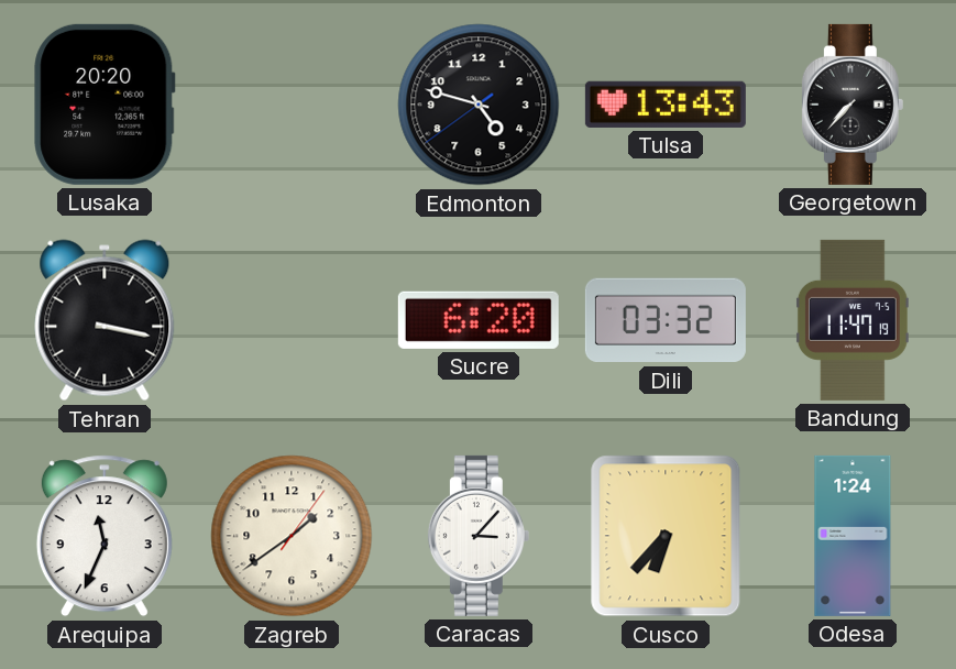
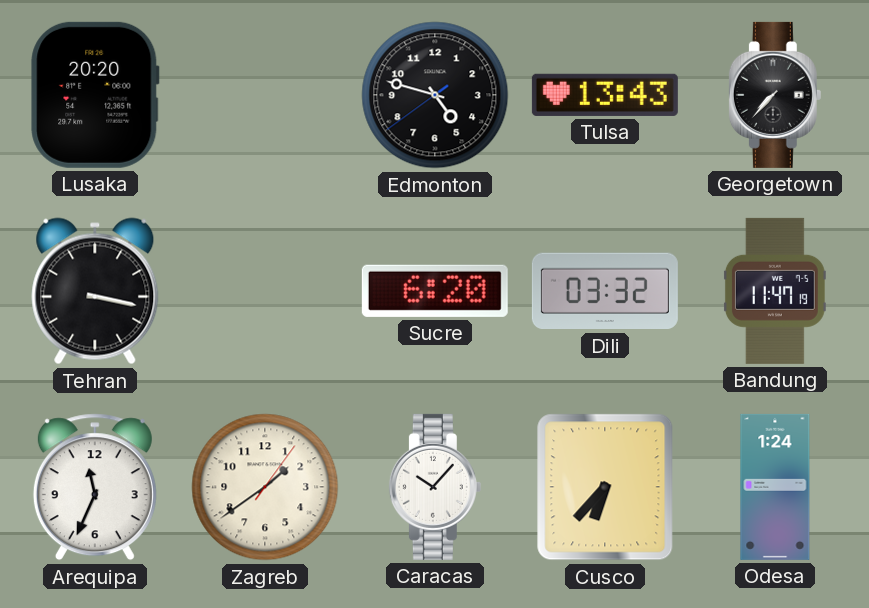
Caracas: 3:07 -> 10:07
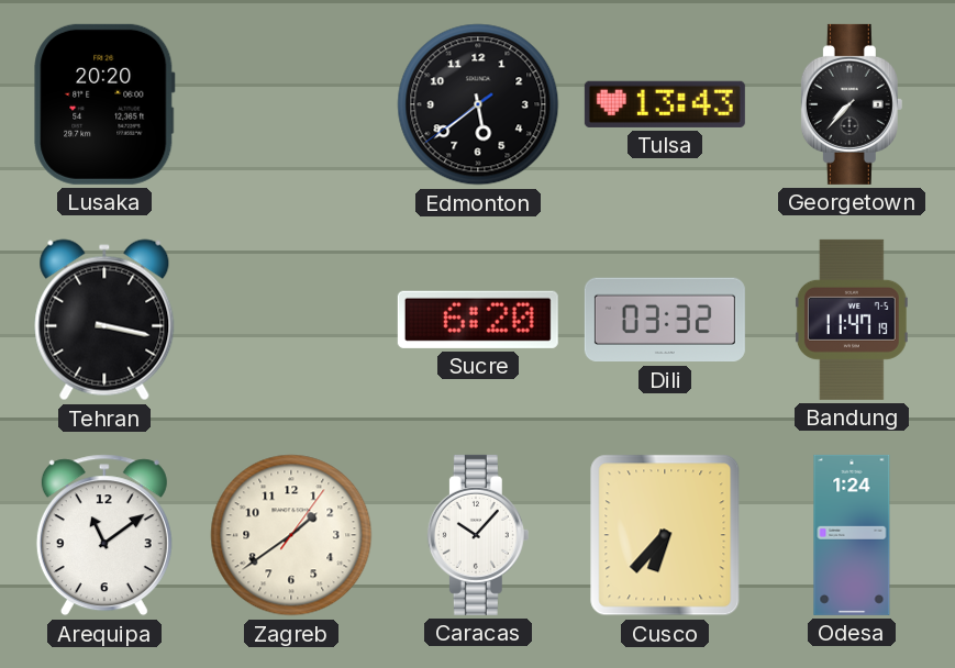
Edmonton: 4:47 -> 5:38
Arequipa: 11:34 -> 11:09
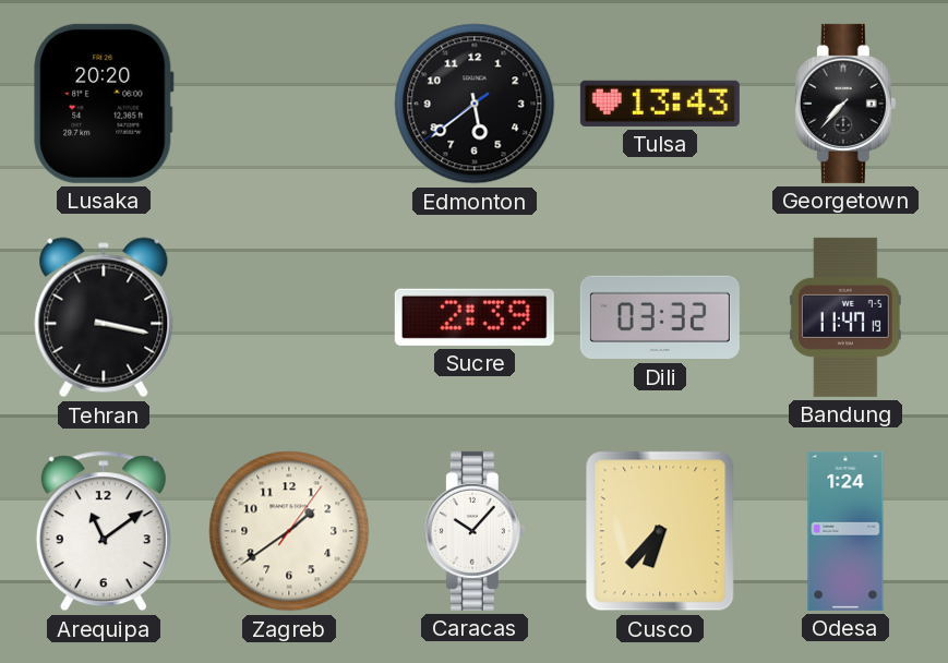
Sucre: 6:20 -> 2:39
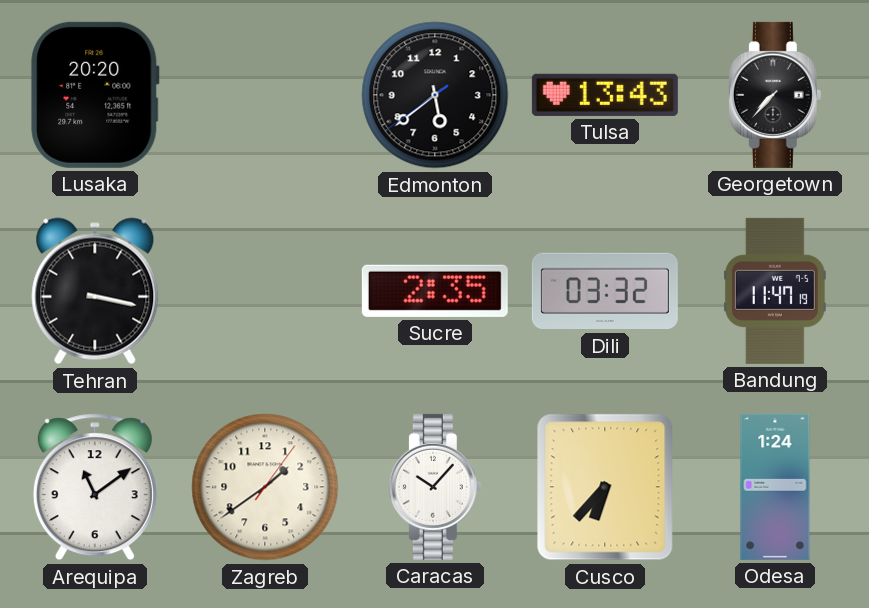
Sucre: 2:39 -> 2:35
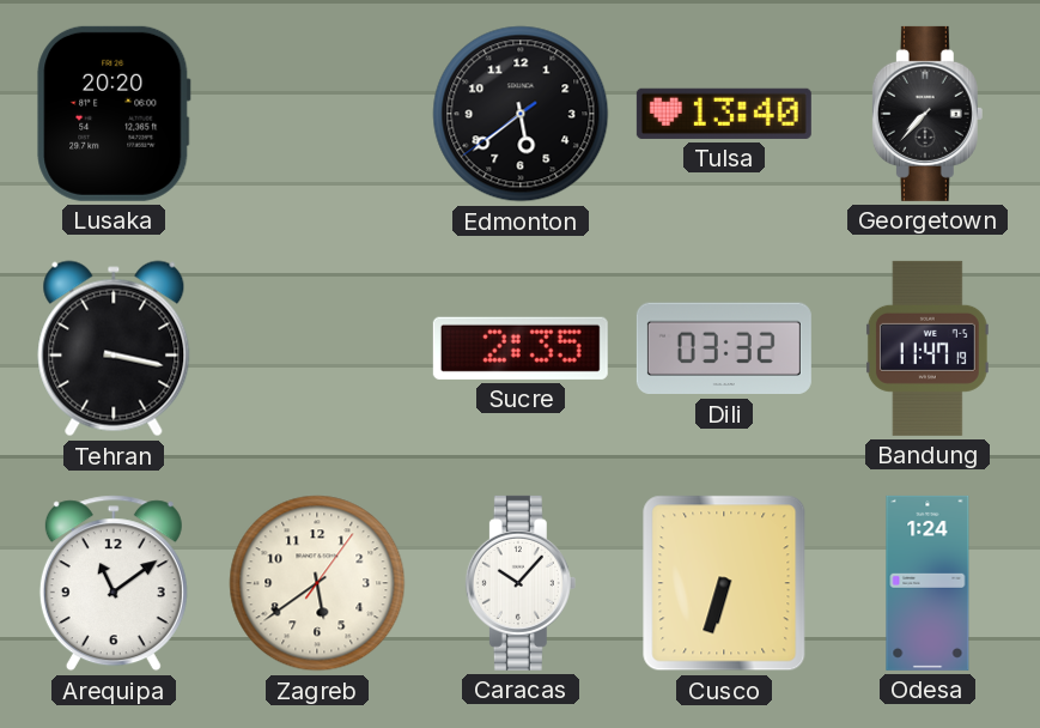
Tulsa: 13:43 -> 13:40
Zagreb: 1:39 -> 5:39
Cusco: 6:37 -> 6:33
